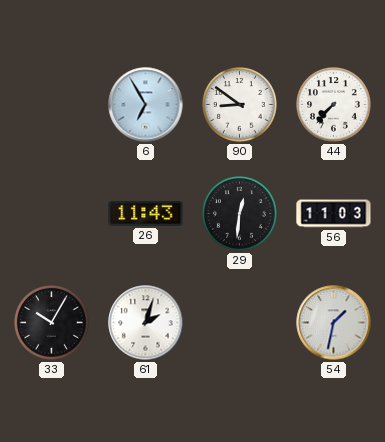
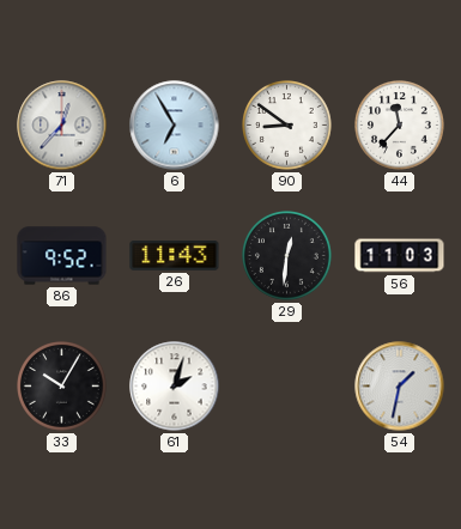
71: none -> 12:37
44: 7:37 -> 11:37
86: none -> 9:52
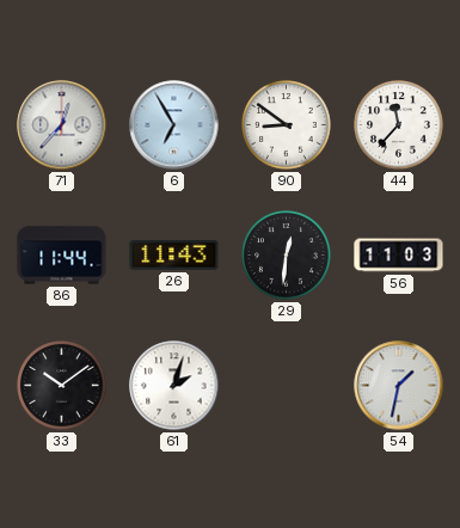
86: 9:52 -> 11:44
33: 10:05 -> 10:09
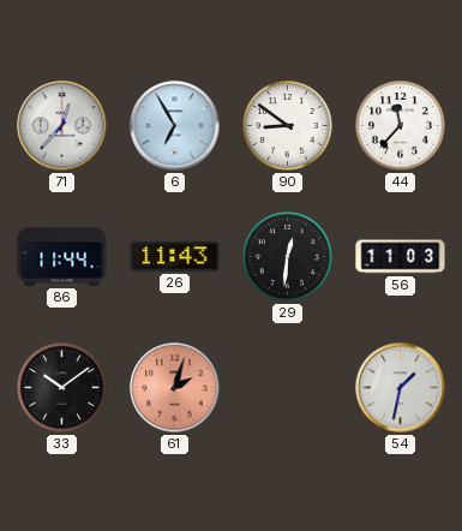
61 dial: white -> salmon
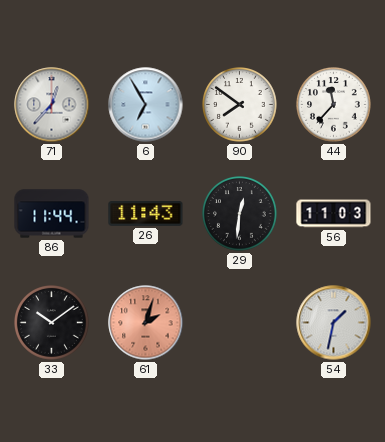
90: 8:51 -> 7:51
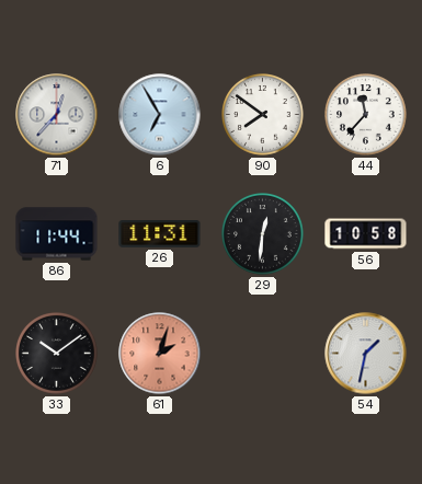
26: 11:43 -> 11:31
56: 11:03 -> 10:58
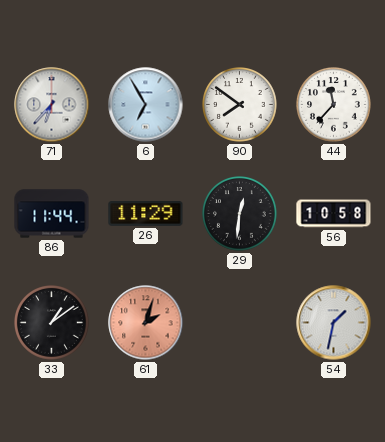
71: 12:37 -> 6:37
26: 11:31 -> 11:29
33: 10:09 -> 1:09
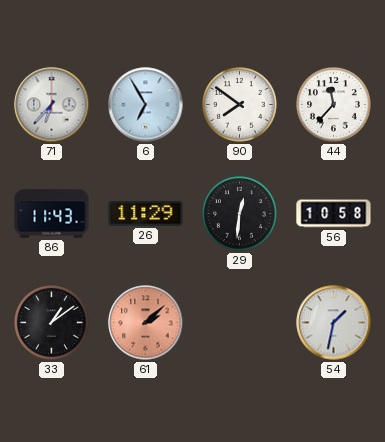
86: 11:44 -> 11:43
61: 2:03 -> 2:08
